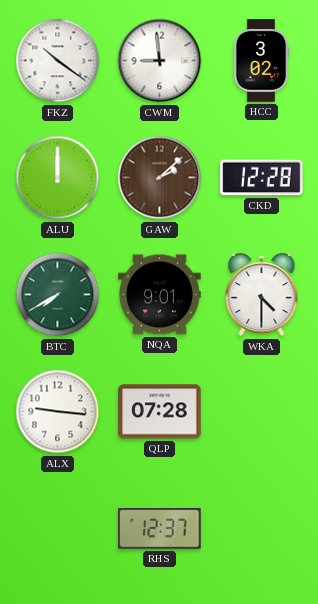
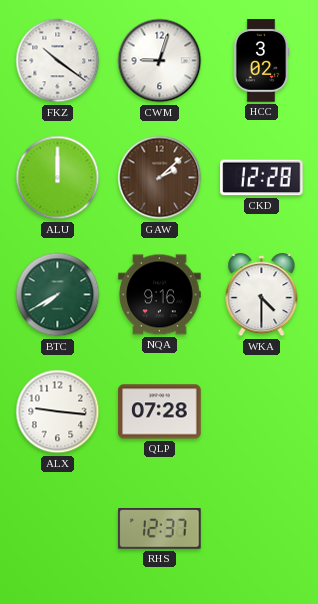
CWM: 8:59 -> 9:03
NQA: 9:01 -> 9:16
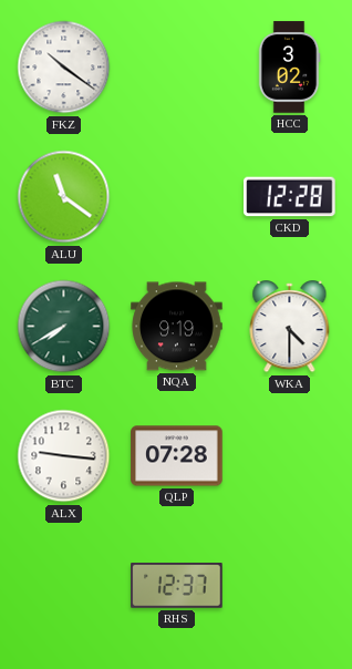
CWM: 9:03 -> none
ALU: 12:00 -> 11:21
GAW: 2:08 -> none
NQA: 9:16 -> 9:19
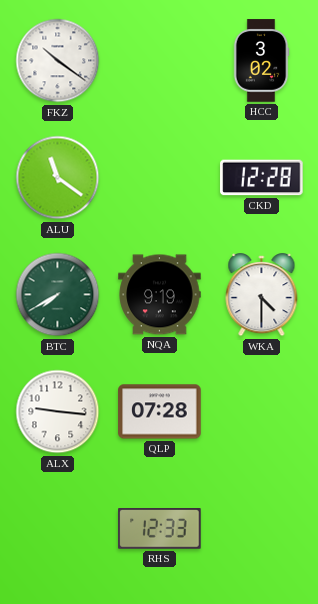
RHS: 12:37 -> 12:33
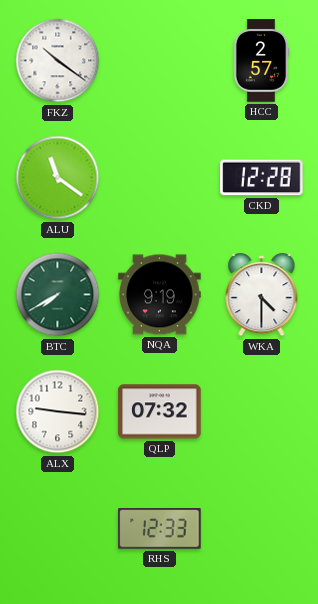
HCC: 3:02 -> 2:57
QLP: 07:28 -> 07:32
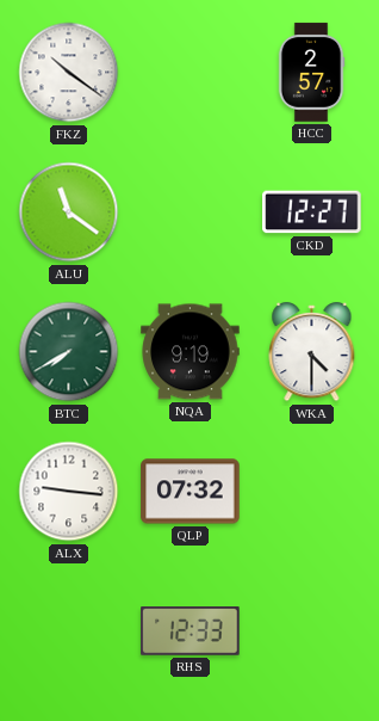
CKD: 12:28 -> 12:27
